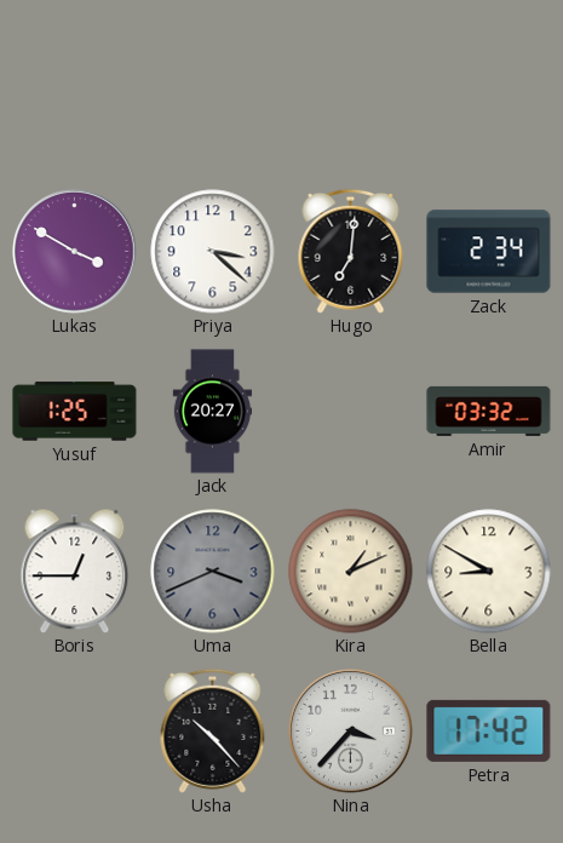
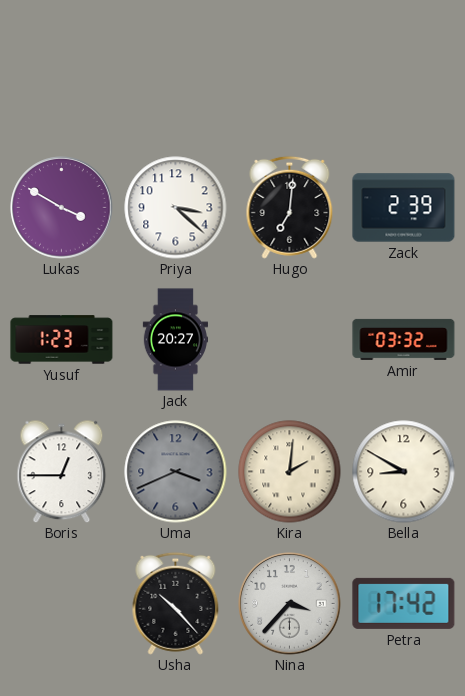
Zack: 2:34 -> 2:39
Yusuf: 1:25 -> 1:23
Kira: 1:11 -> 2:01
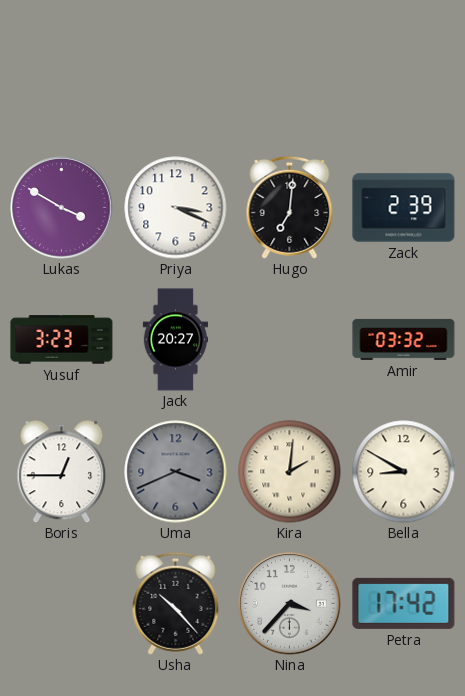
Priya: 3:22 -> 3:19
Yusuf: 1:23 -> 3:23
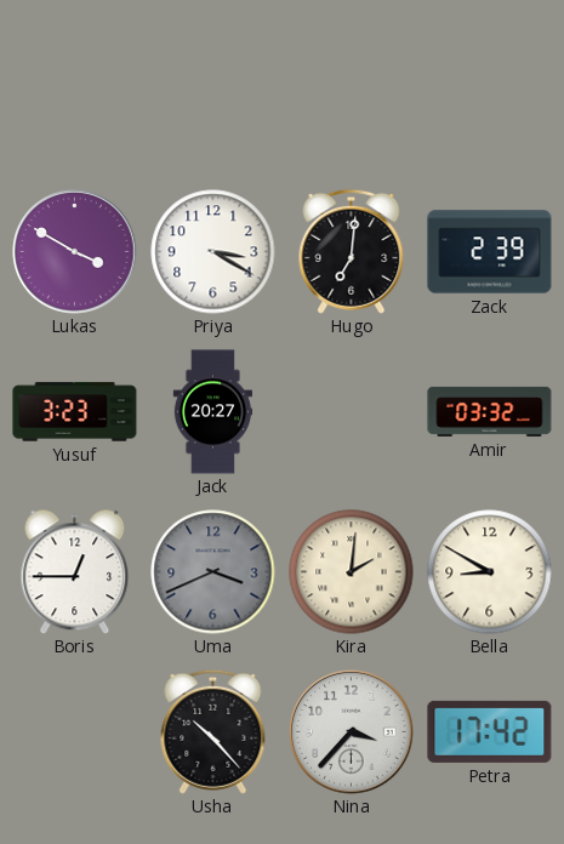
Priya: 3:19 -> 3:20
